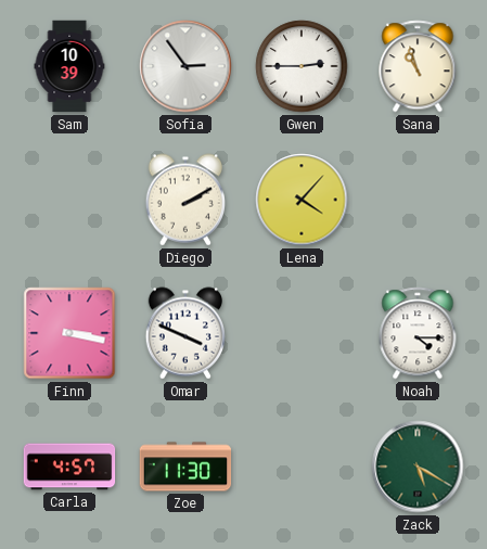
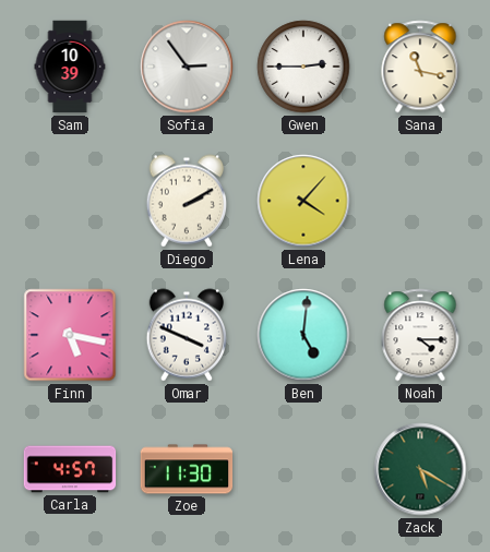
Sana: 10:57 -> 11:17
Finn: 3:17 -> 5:17
Ben: none -> 5:01
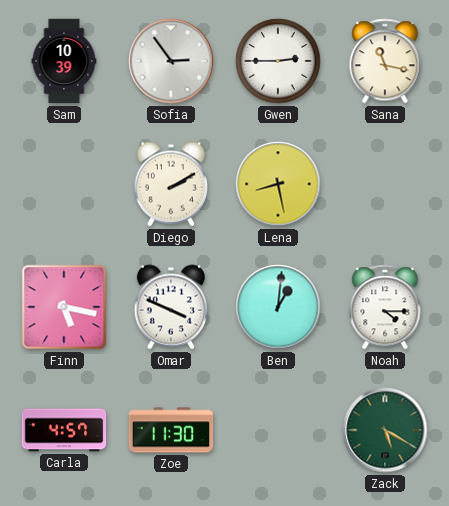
Lena: 4:07 -> 8:28
Ben: 5:01 -> 1:01
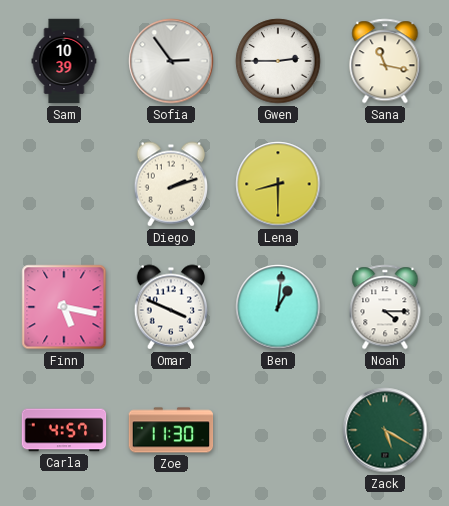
Diego: 2:10 -> 2:12
Lena: 8:28 -> 8:30
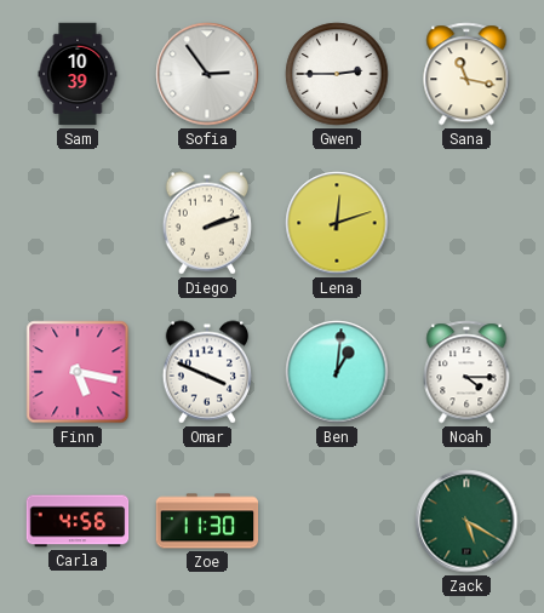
Lena: 8:30 -> 12:12
Carla: 4:57 -> 4:56
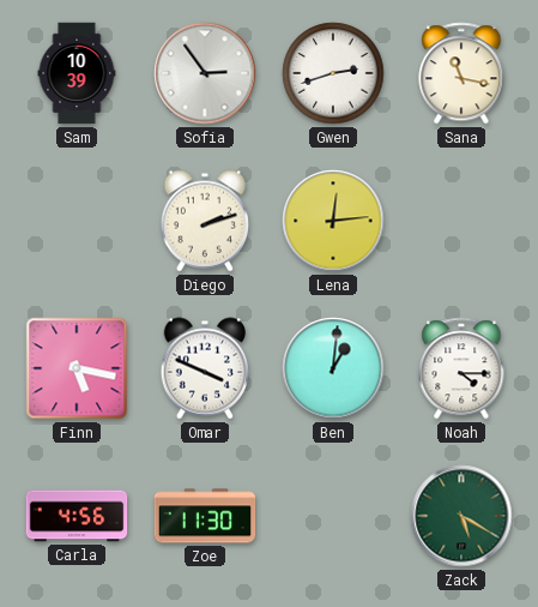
Gwen: 2:45 -> 2:42
Lena: 12:12 -> 12:14
